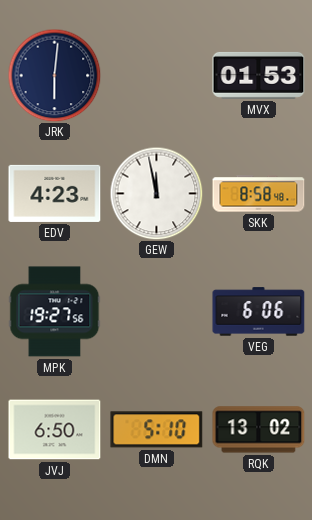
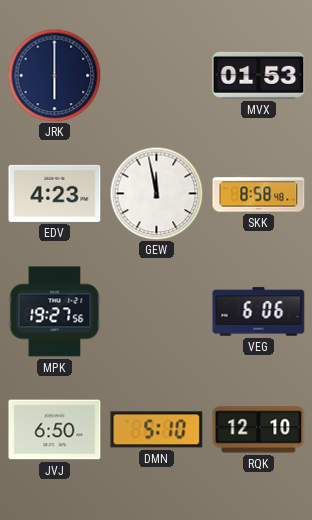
JRK: 6:01 -> 6:00
RQK: 13:02 -> 12:10
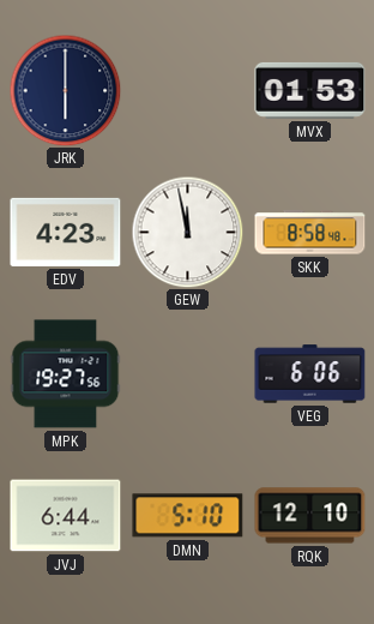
JVJ: 6:50 -> 6:44
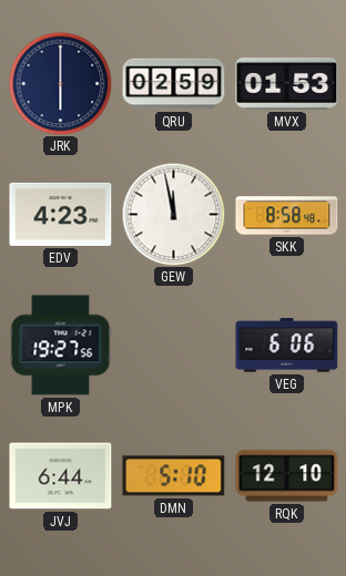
QRU: none -> 02:59
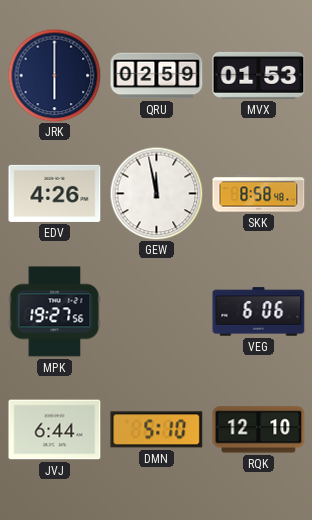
EDV: 4:23 -> 4:26
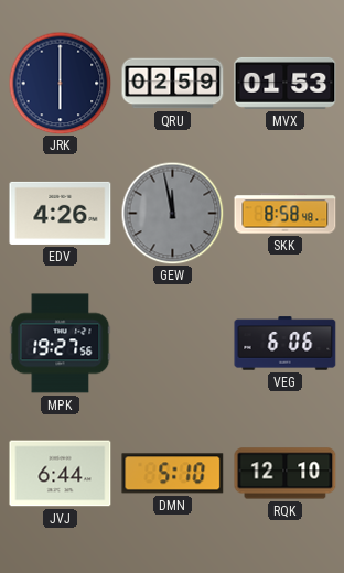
GEW dial: white -> grey
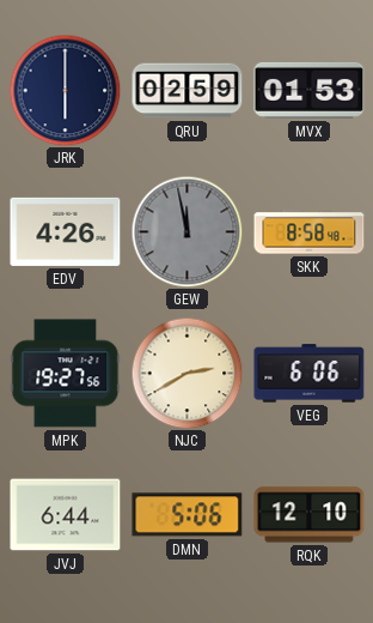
NJC: none -> 2:40
DMN: 5:10 -> 5:06
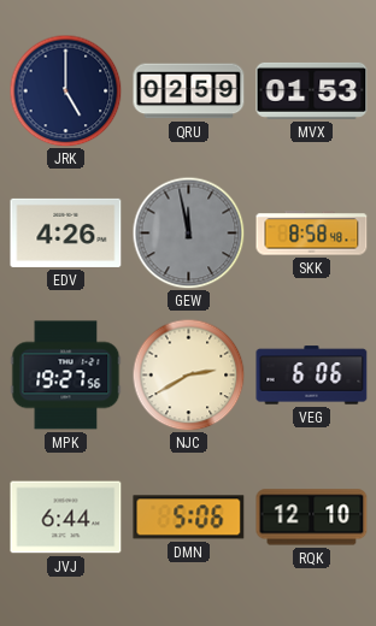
JRK: 6:00 -> 5:00
